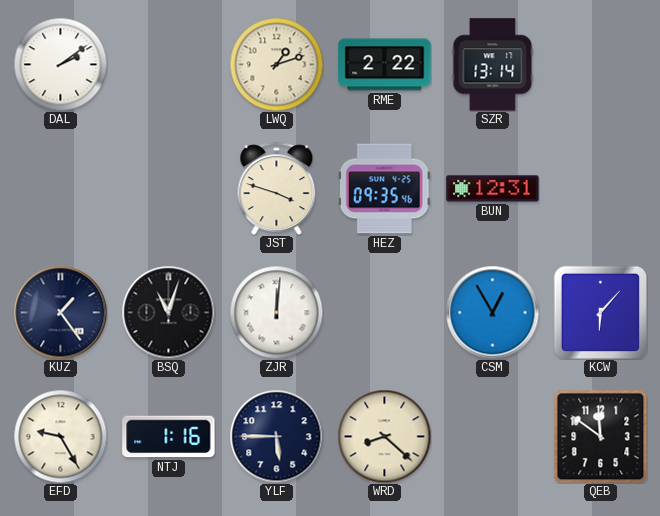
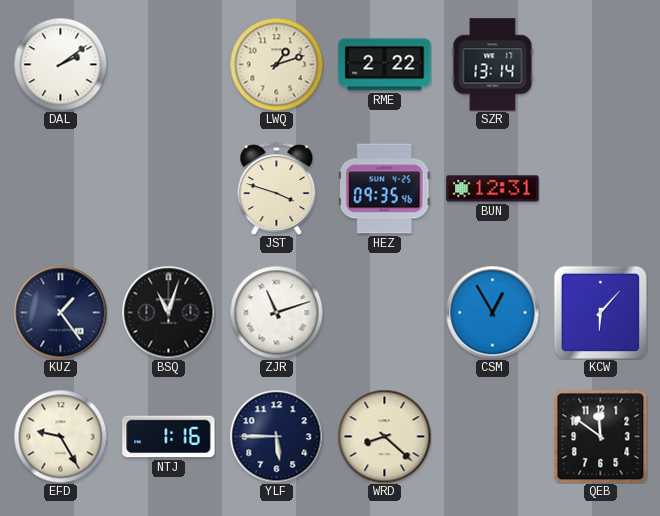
ZJR: 12:01 -> 11:12
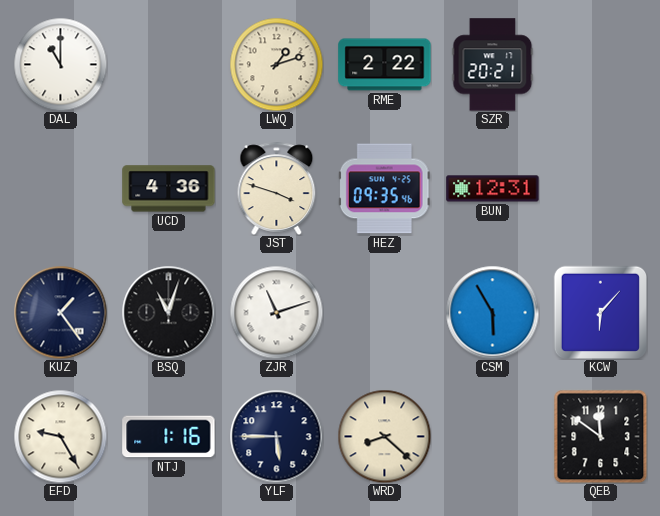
DAL: 2:09 -> 11:00
SZR: 13:14 -> 20:21
UCD: none -> 4:36
CSM: 12:55 -> 5:55
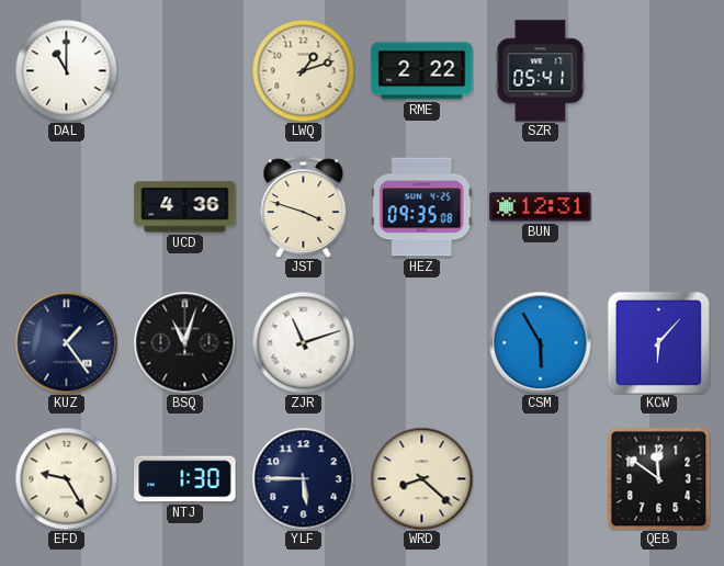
SZR: 20:21 -> 05:41
HEZ: 09:35:46 -> 09:35:08
NTJ: 1:16 -> 1:30
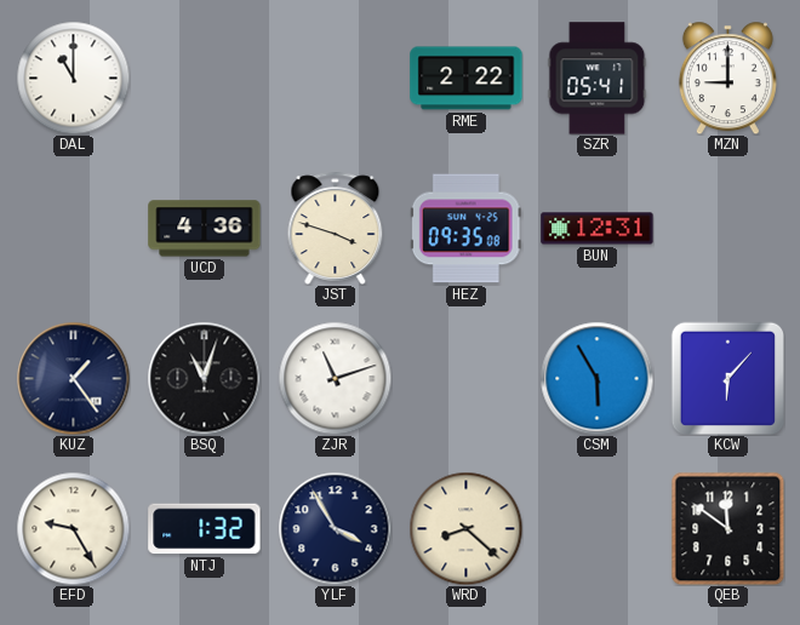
LWQ: 1:12 -> none
MZN: none -> 9:00
NTJ: 1:30 -> 1:32
YLF: 5:45 -> 3:55
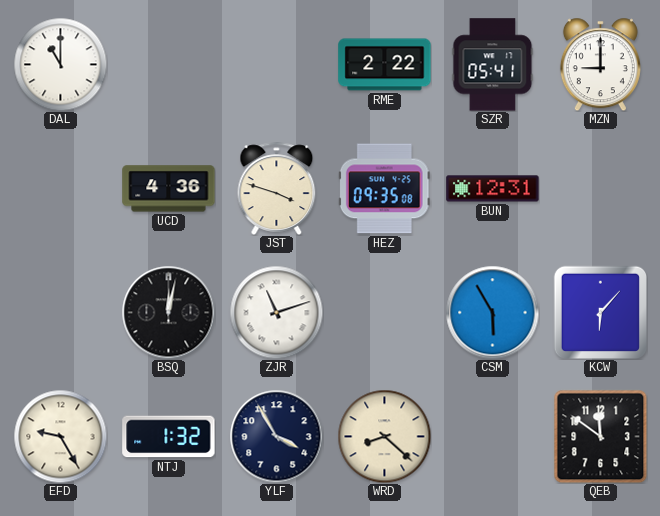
KUZ: 1:24 -> none
BSQ: 11:03 -> 12:02
